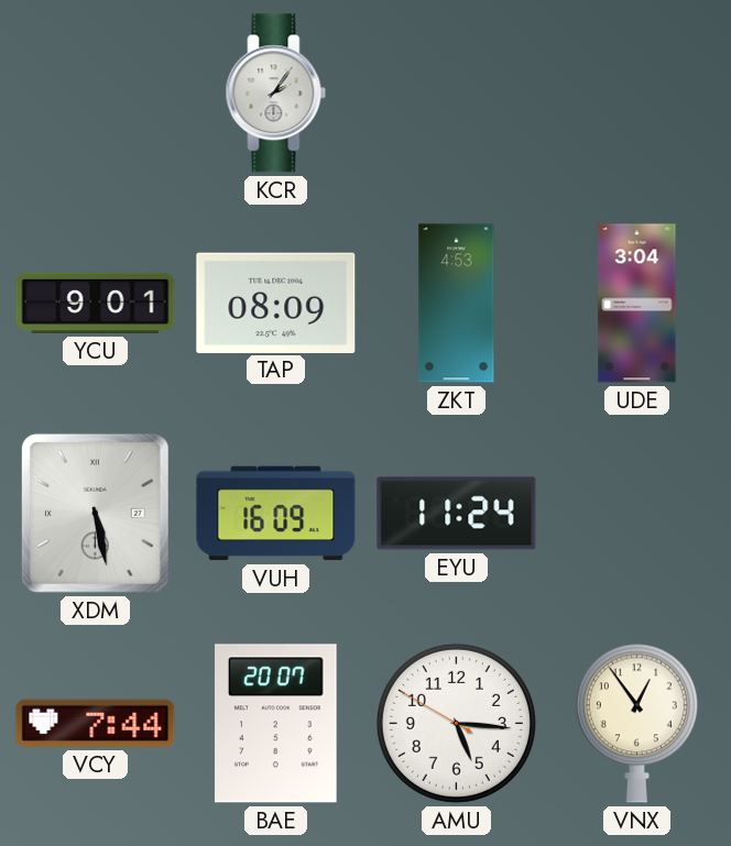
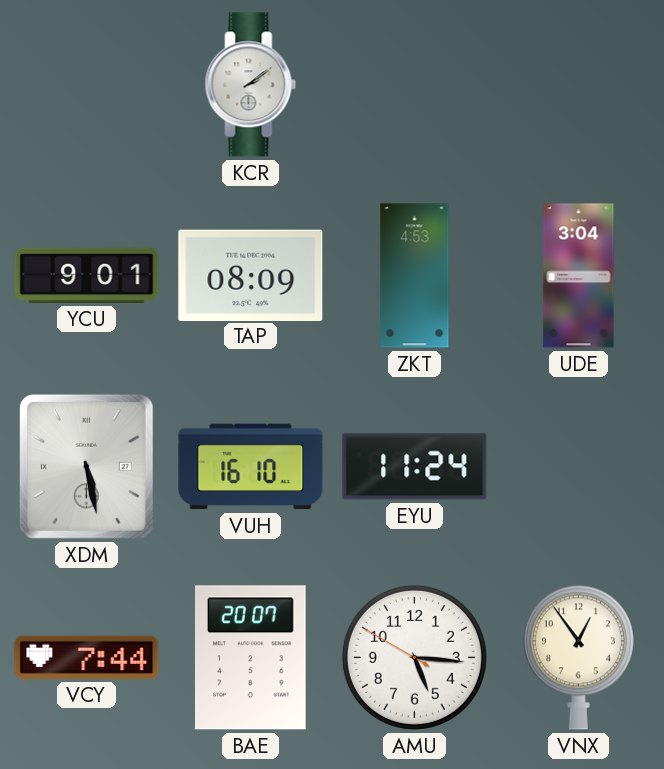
KCR: 2:06 -> 2:09
VUH: 16:09 -> 16:10
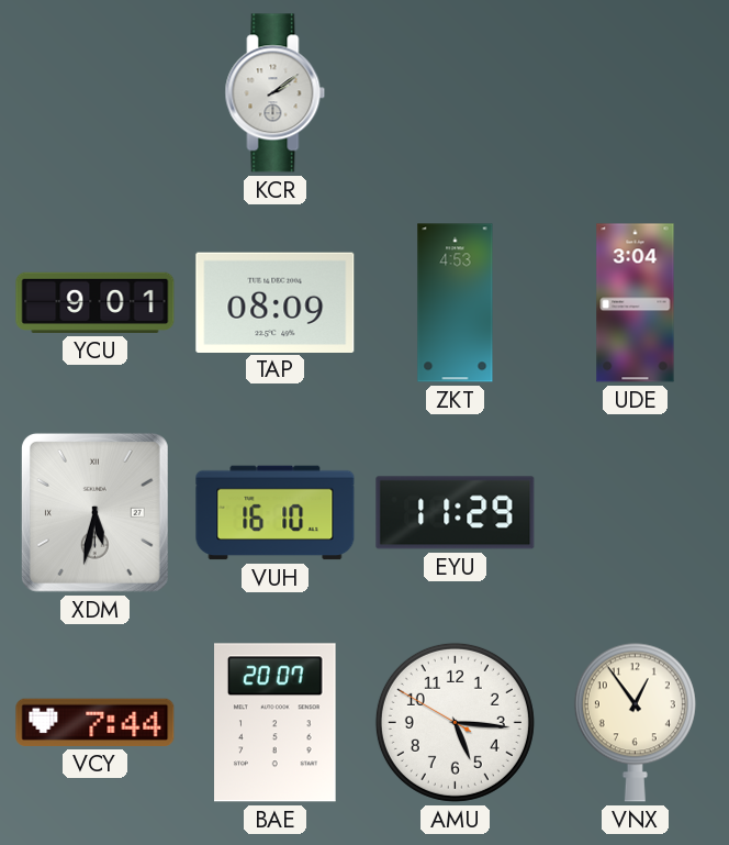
XDM: 5:28 -> 5:32
EYU: 11:24 -> 11:29
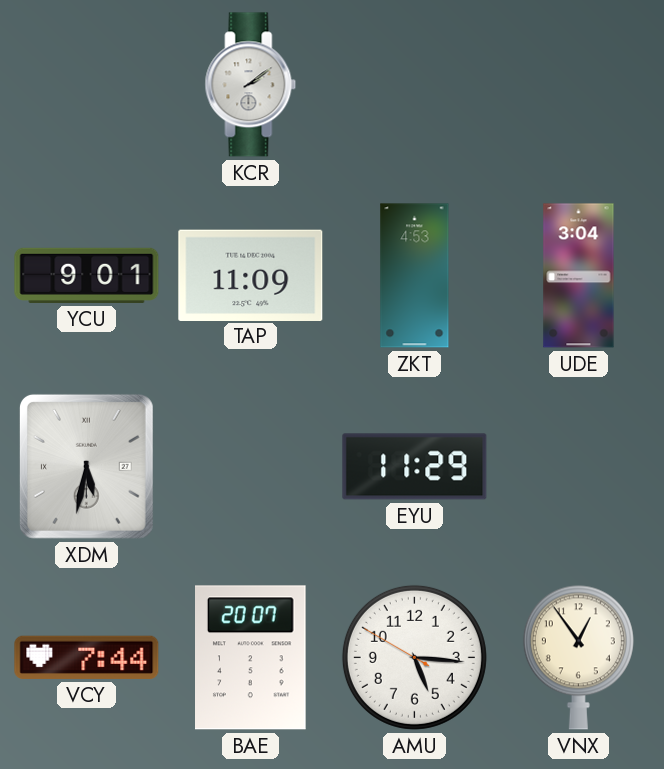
TAP: 08:09 -> 11:09
VUH: 16:10 -> none
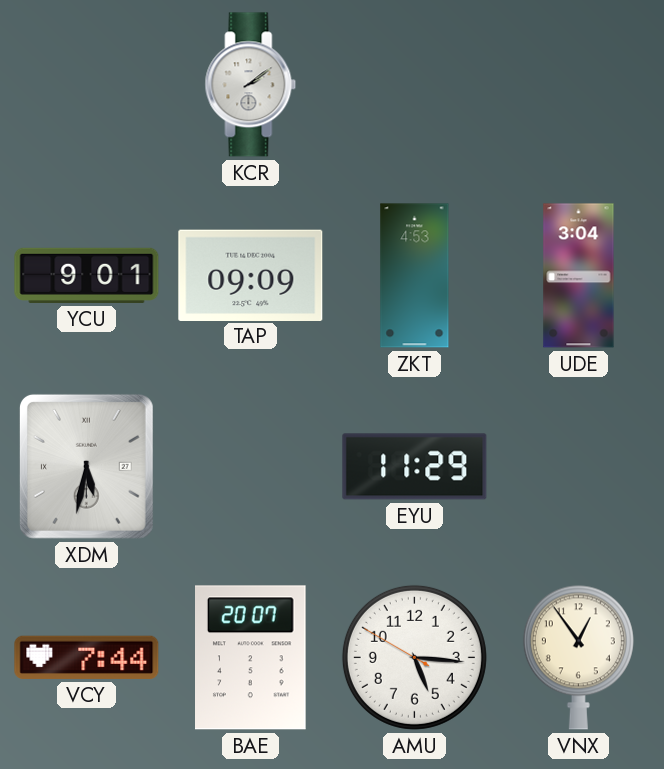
TAP: 11:09 -> 09:09
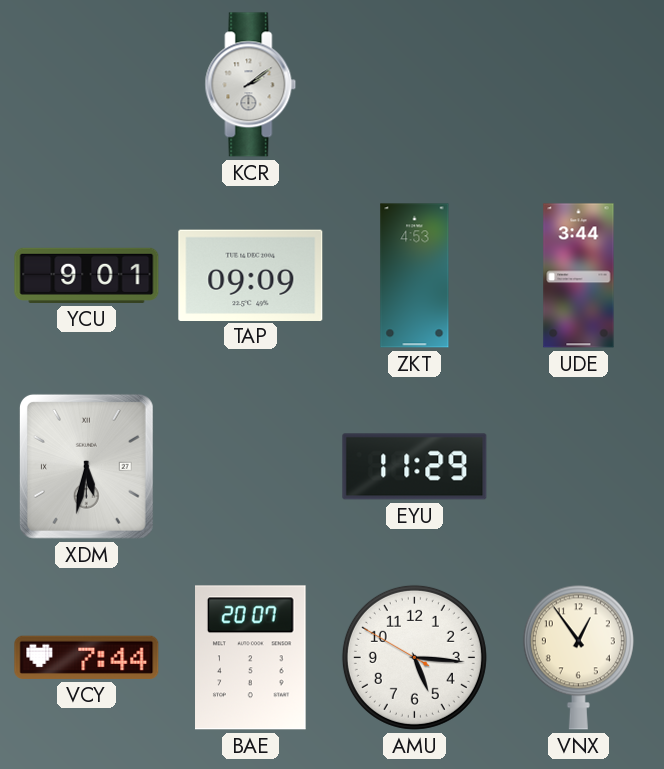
UDE: 3:04 -> 3:44
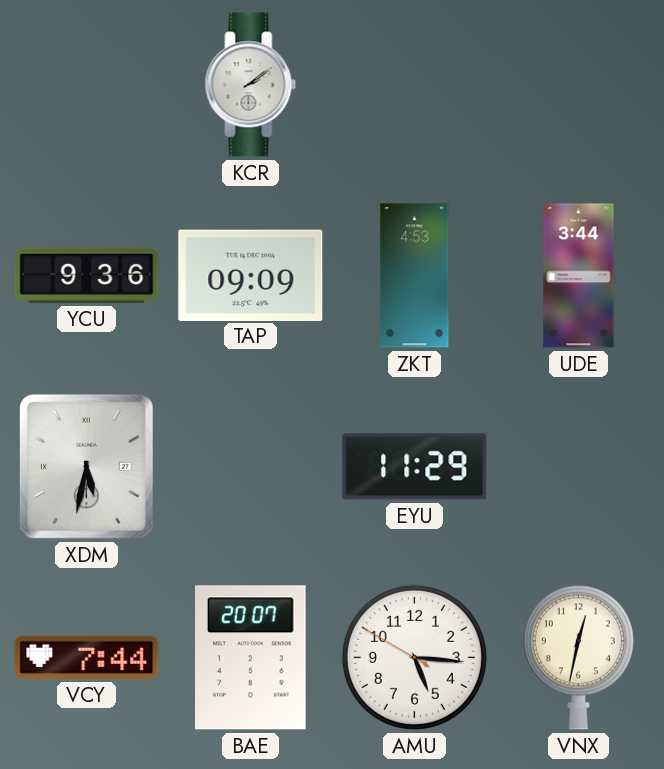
YCU: 9:01 -> 9:36
VNX: 12:54 -> 12:32
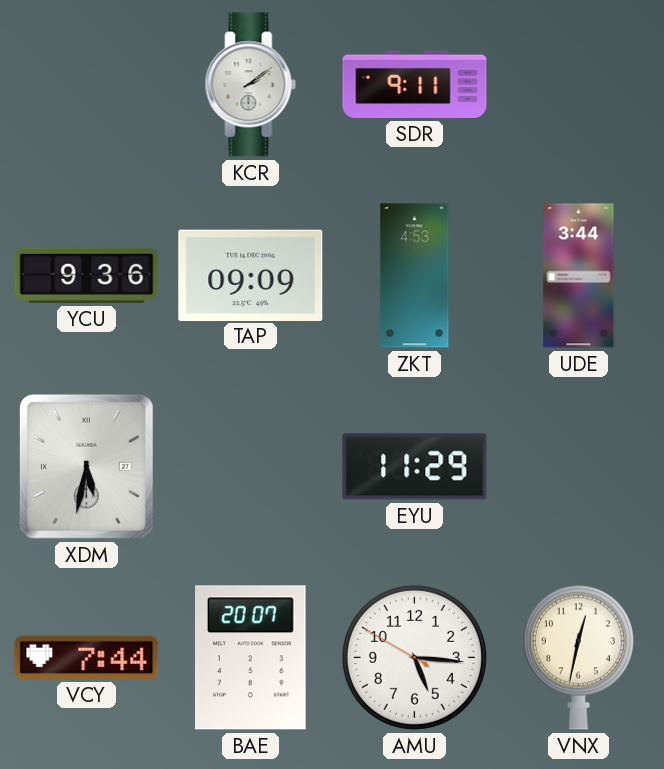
SDR: none -> 9:11
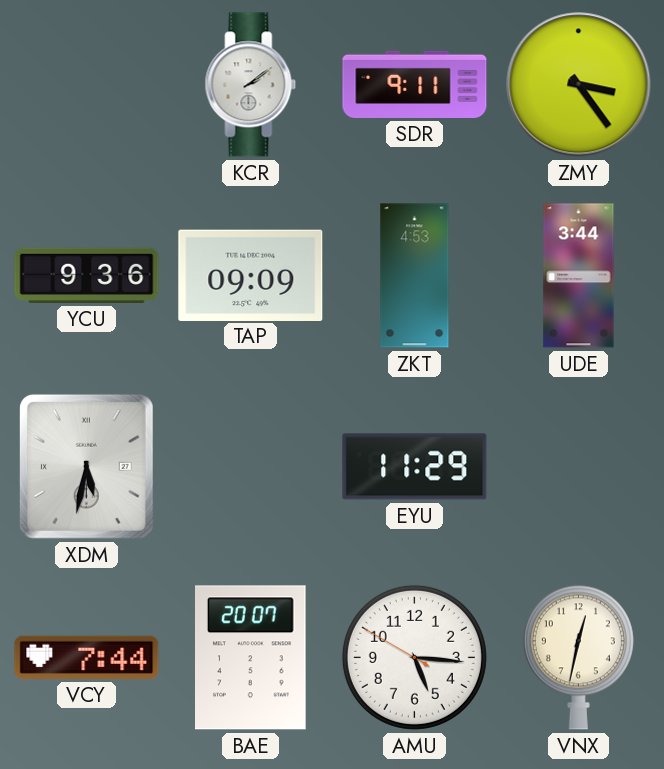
ZMY: none -> 3:24
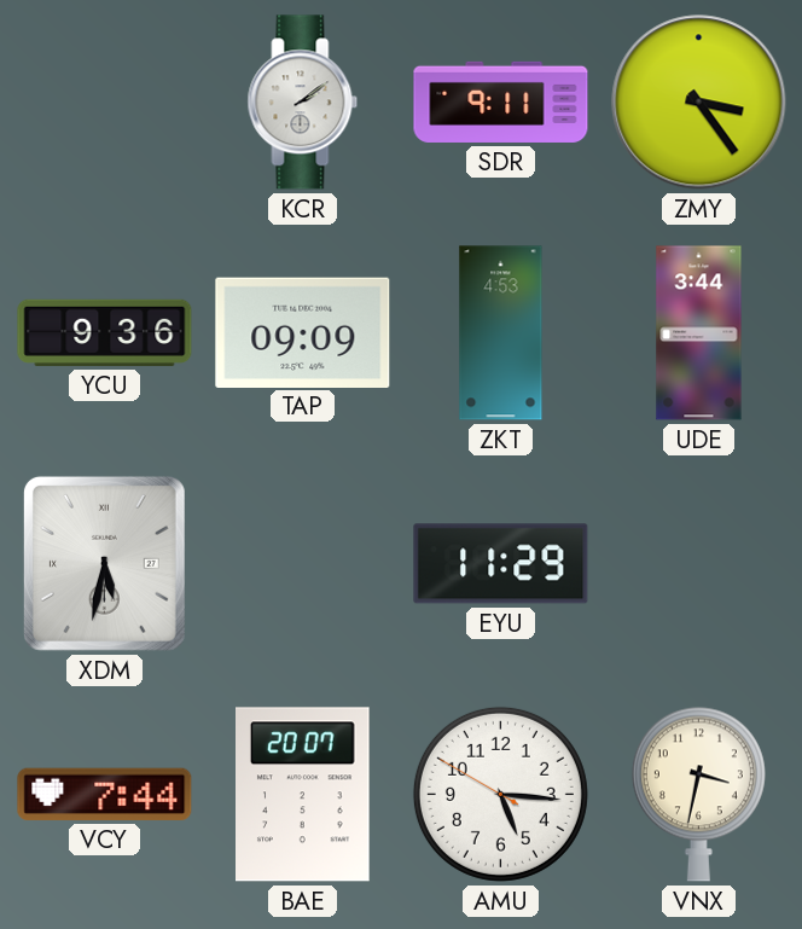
VNX: 12:32 -> 3:32
